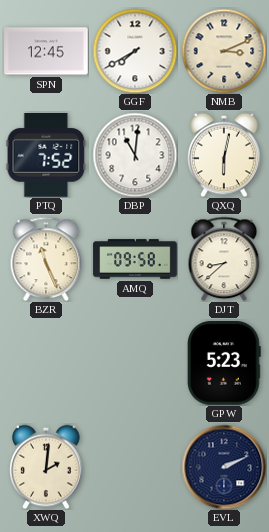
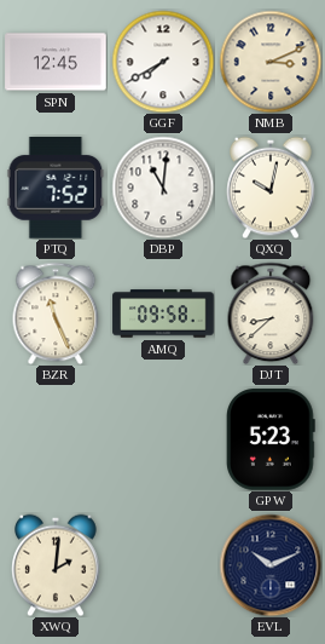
QXQ: 6:02 -> 10:02
EVL: 2:11 -> 10:11
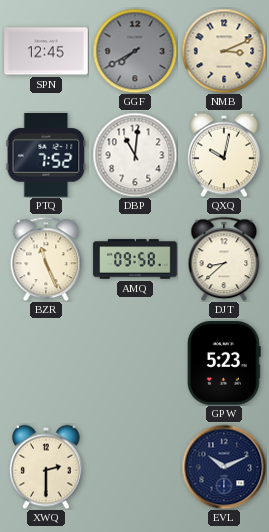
GGF dial: white -> grey
XWQ: 2:01 -> 2:30
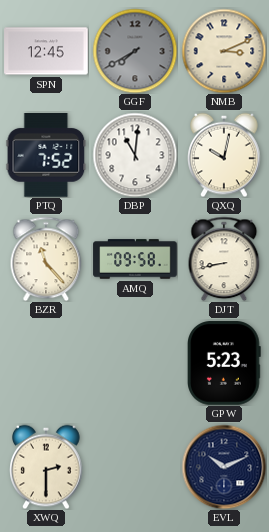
BZR: 11:26 -> 11:23
DJT: 8:38 -> 8:43
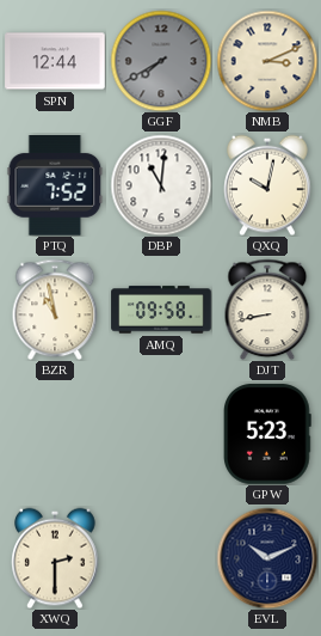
SPN: 12:45 -> 12:44
BZR: 11:23 -> 10:58
